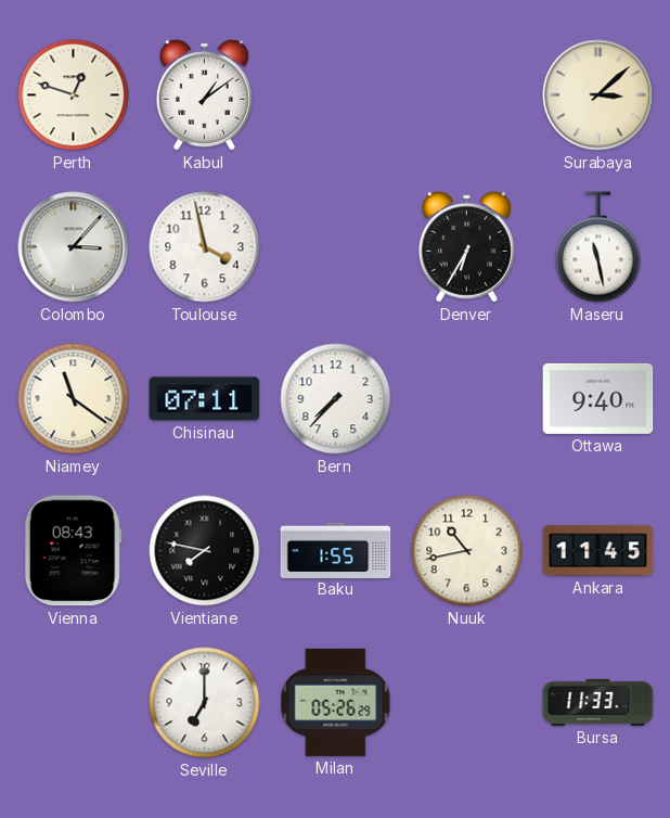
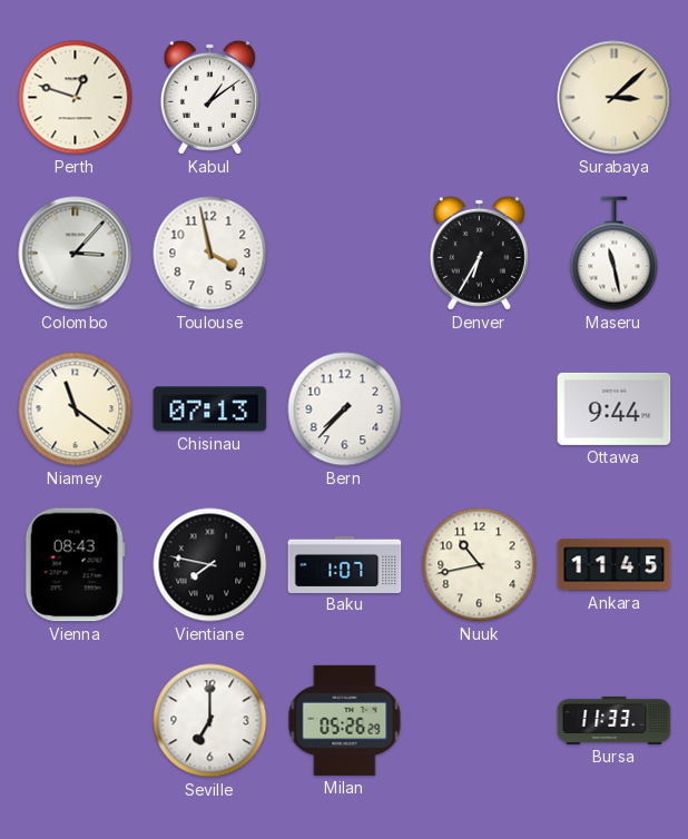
Chisinau: 07:11 -> 07:13
Ottawa: 9:40 -> 9:44
Baku: 1:55 -> 1:07
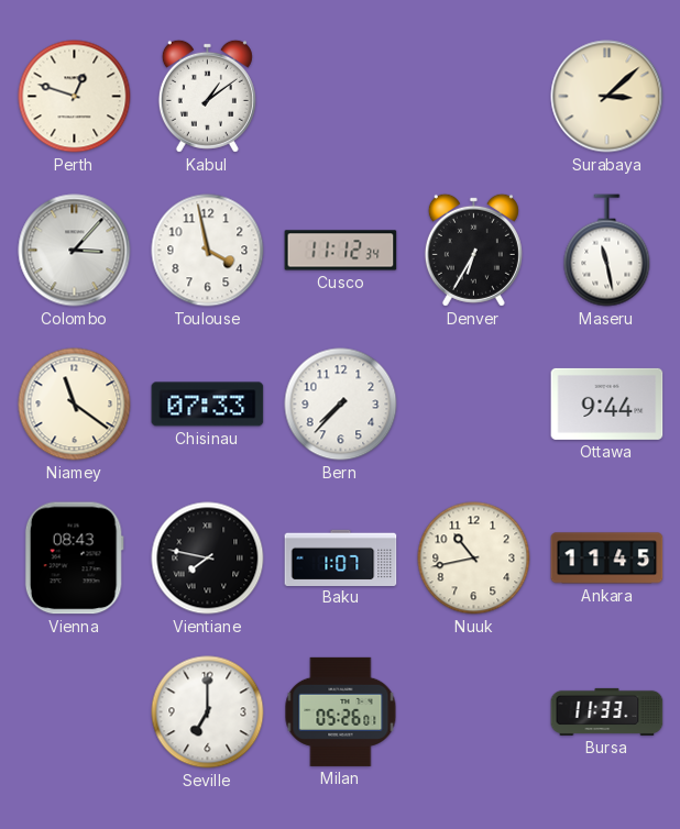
Cusco: none -> 11:12
Chisinau: 07:13 -> 07:33
Milan: 05:26:29 -> 05:26:01
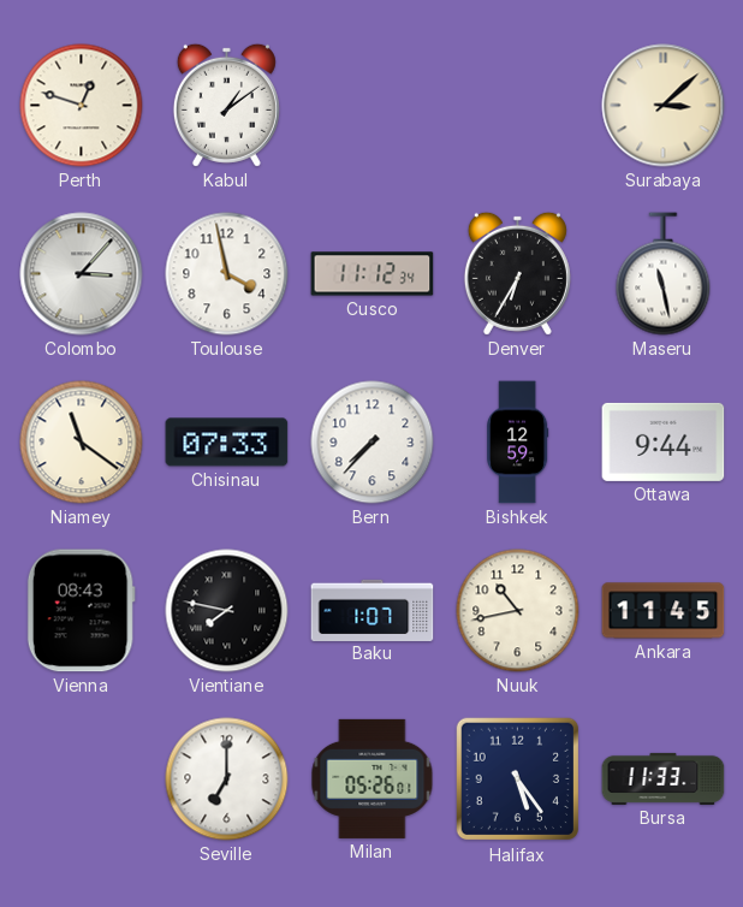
Bishkek: none -> 12:59
Halifax: none -> 5:24
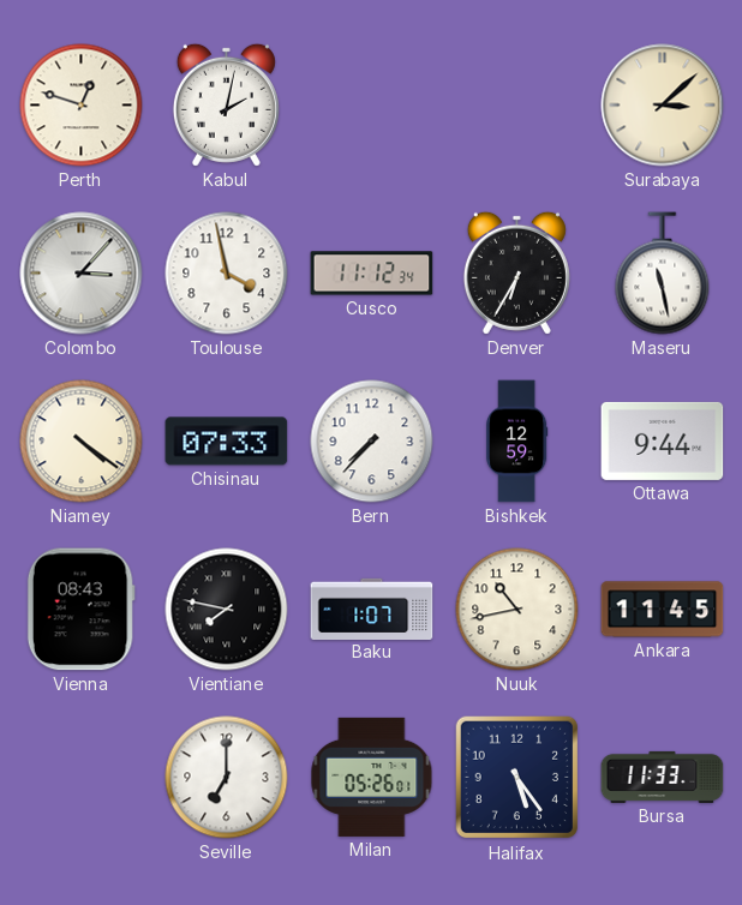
Kabul: 1:09 -> 2:02
Niamey: 11:21 -> 4:21
